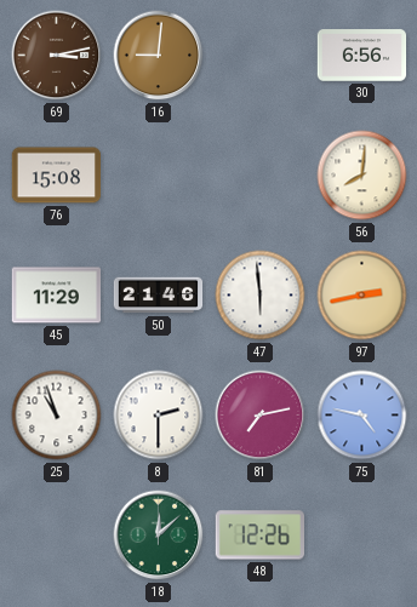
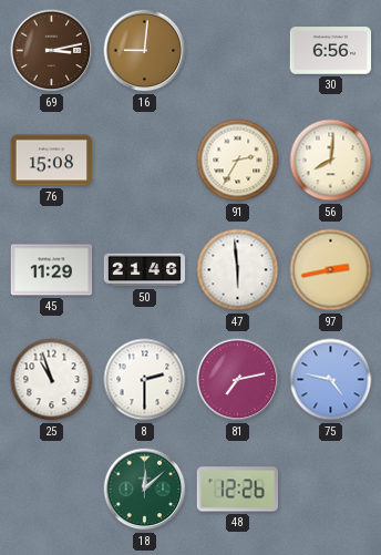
91: none -> 2:35
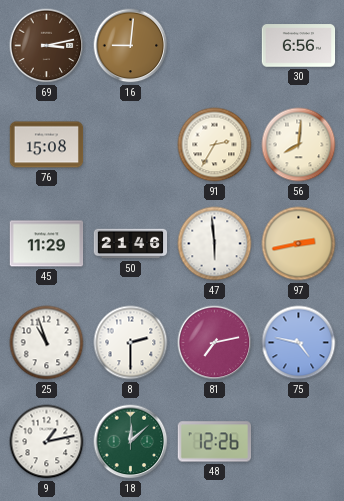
9: none -> 1:13
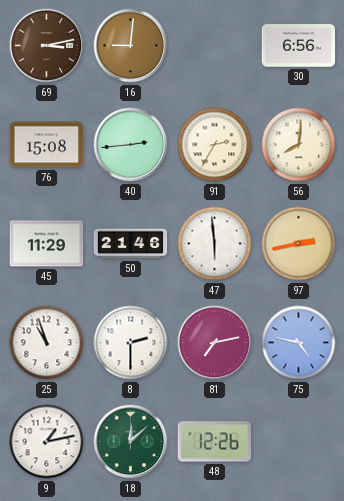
40: none -> 2:44
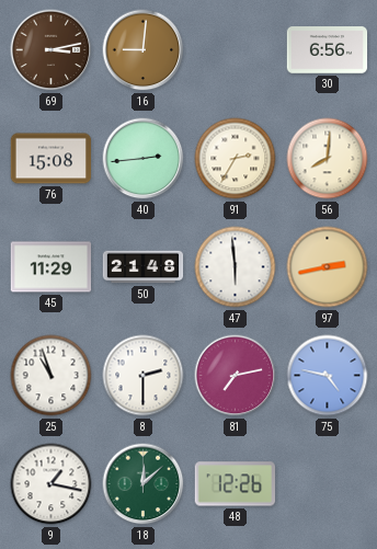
50: 21:46 -> 21:48
9: 1:13 -> 1:17
